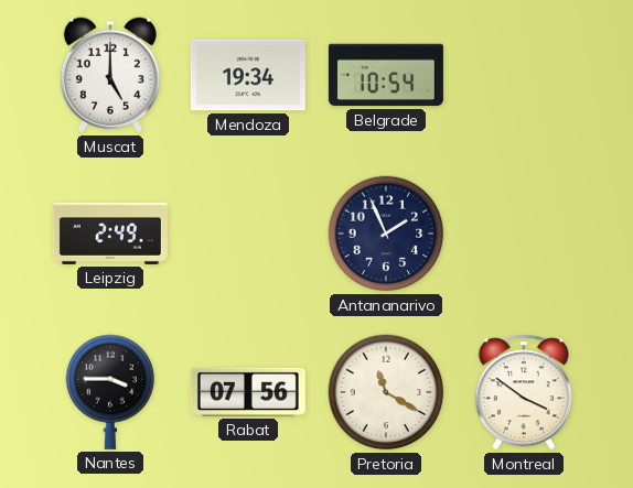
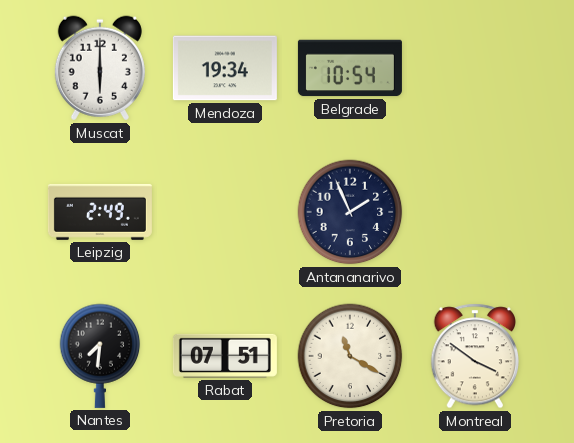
Muscat: 5:00 -> 6:00
Nantes: 3:45 -> 7:31
Rabat: 07:56 -> 07:51
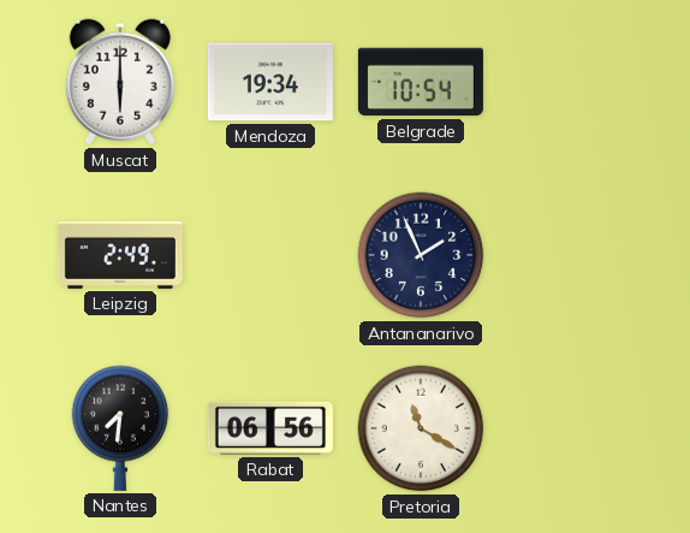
Rabat: 07:51 -> 06:56
Montreal: 3:51 -> none
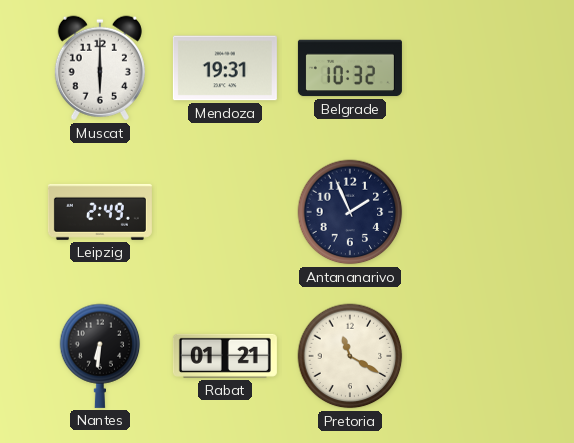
Mendoza: 19:34 -> 19:31
Belgrade: 10:54 -> 10:32
Nantes: 7:31 -> 6:31
Rabat: 06:56 -> 01:21
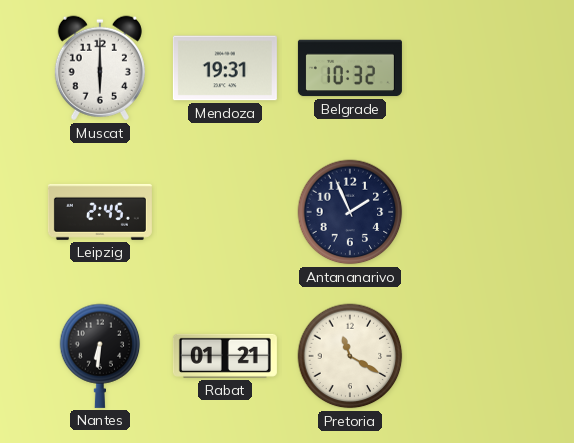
Leipzig: 2:49 -> 2:45
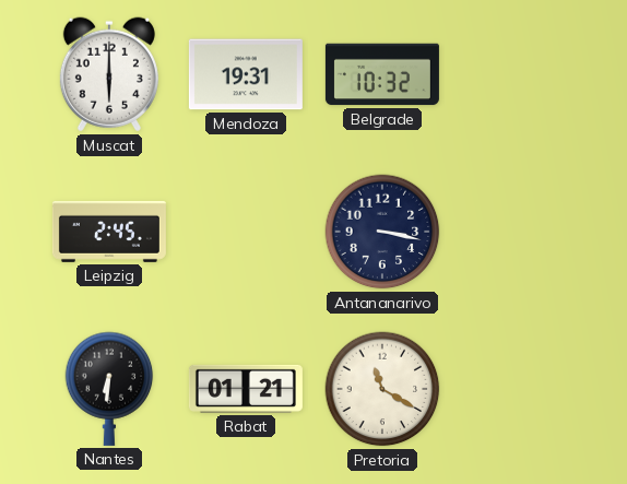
Antananarivo: 1:56 -> 3:17
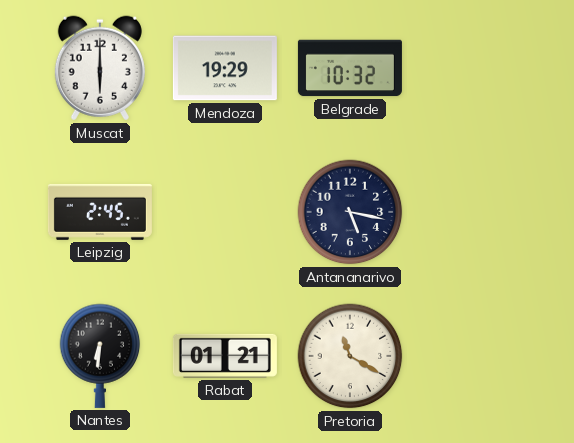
Mendoza: 19:31 -> 19:29
Antananarivo: 3:17 -> 5:17
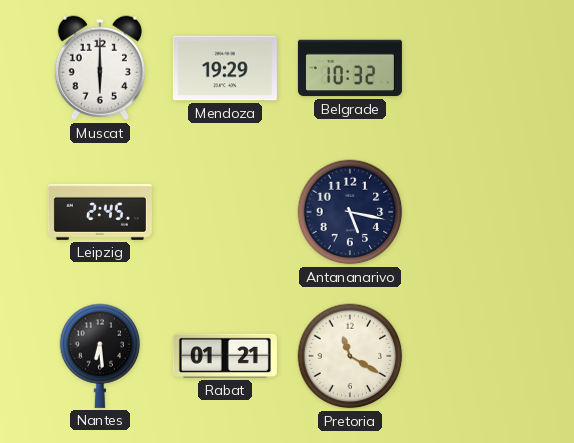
Nantes: 6:31 -> 6:29
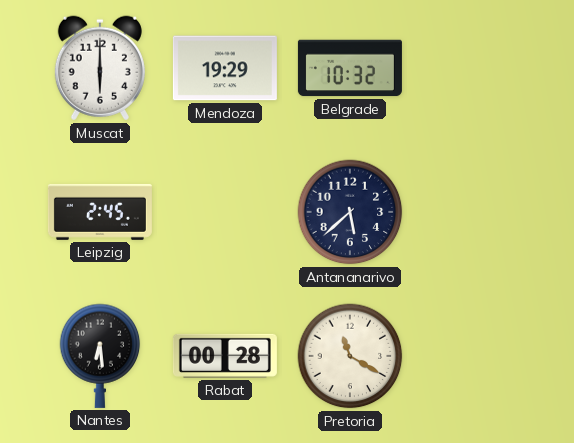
Antananarivo: 5:17 -> 5:38
Rabat: 01:21 -> 00:28
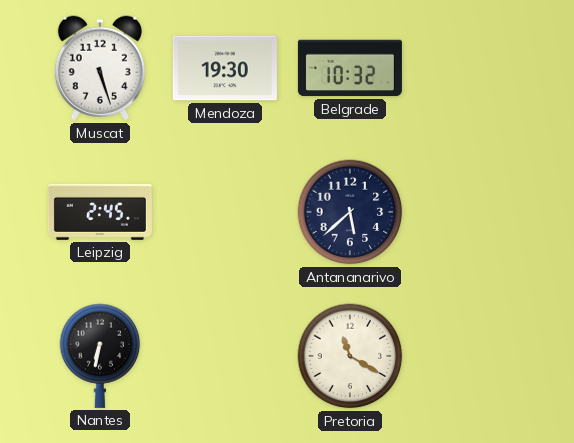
Muscat: 6:00 -> 5:27
Mendoza: 19:29 -> 19:30
Nantes: 6:29 -> 6:32
Rabat: 00:28 -> none
